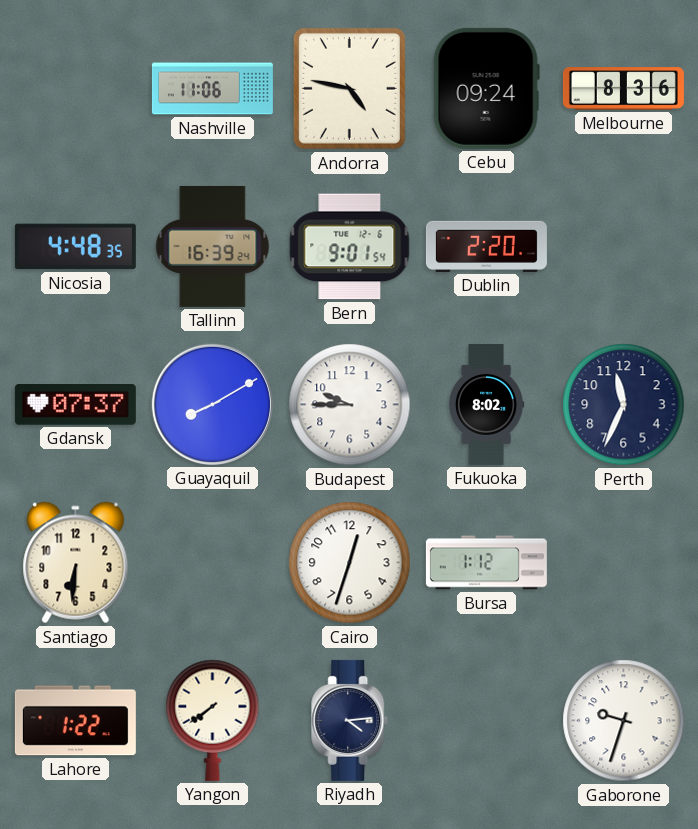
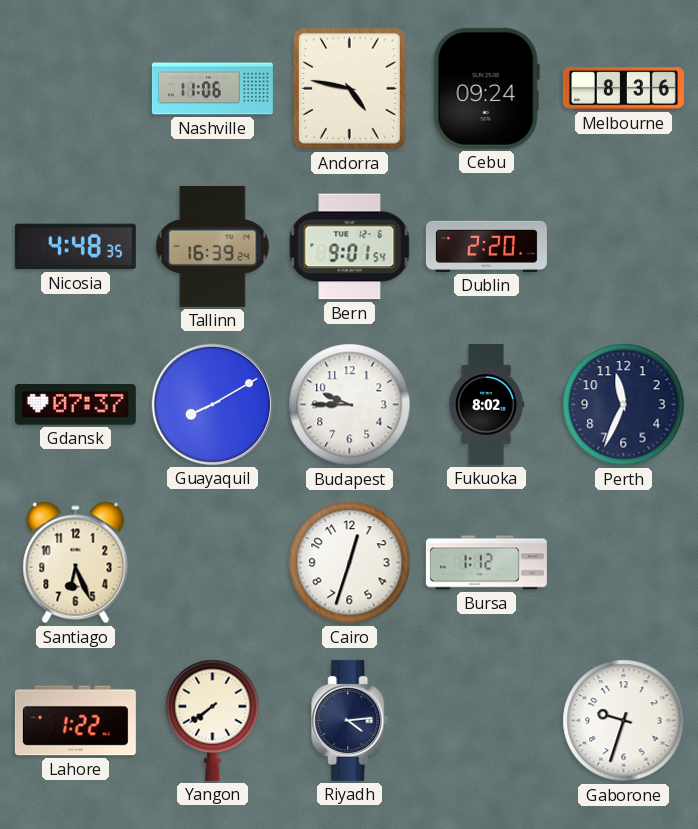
Santiago: 6:31 -> 6:26
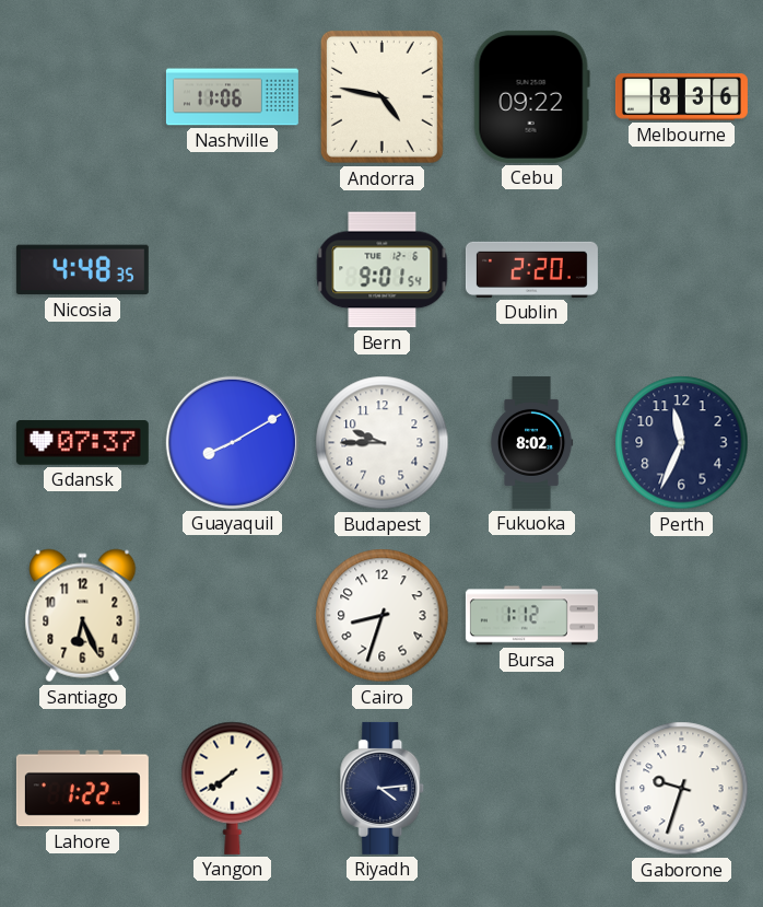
Cebu: 09:24 -> 09:22
Tallinn: 16:39 -> none
Cairo: 12:33 -> 8:33
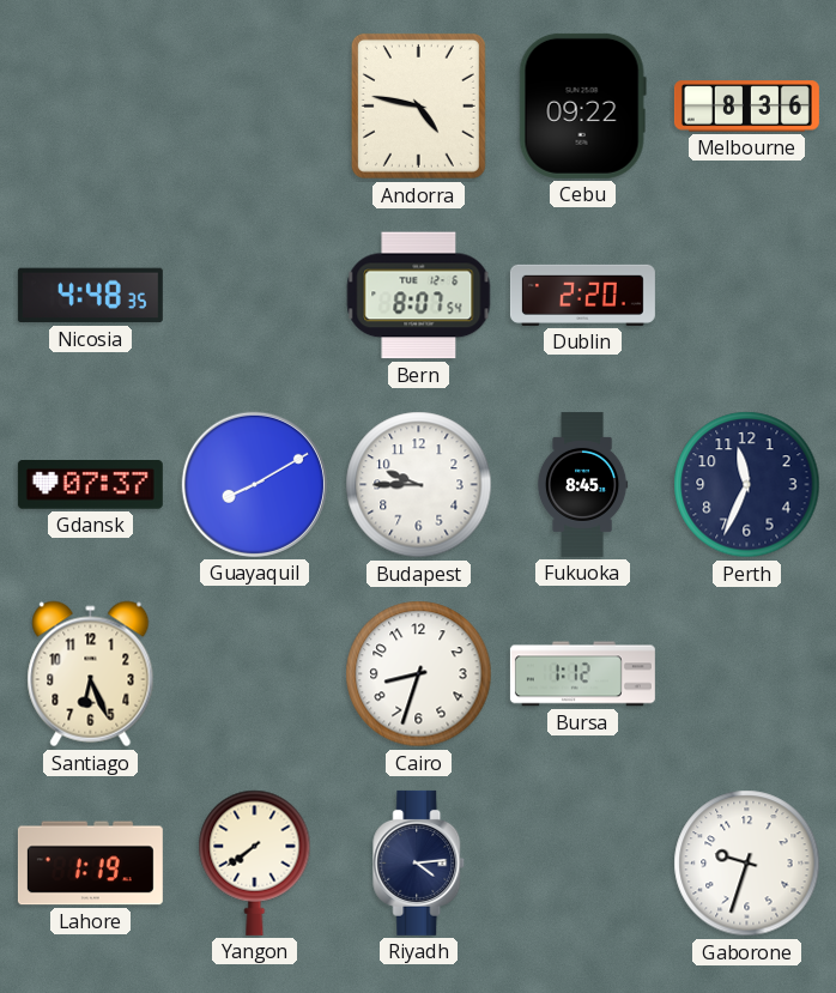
Nashville: 11:06 -> none
Bern: 9:01 -> 8:07
Fukuoka: 8:02 -> 8:45
Lahore: 1:22 -> 1:19
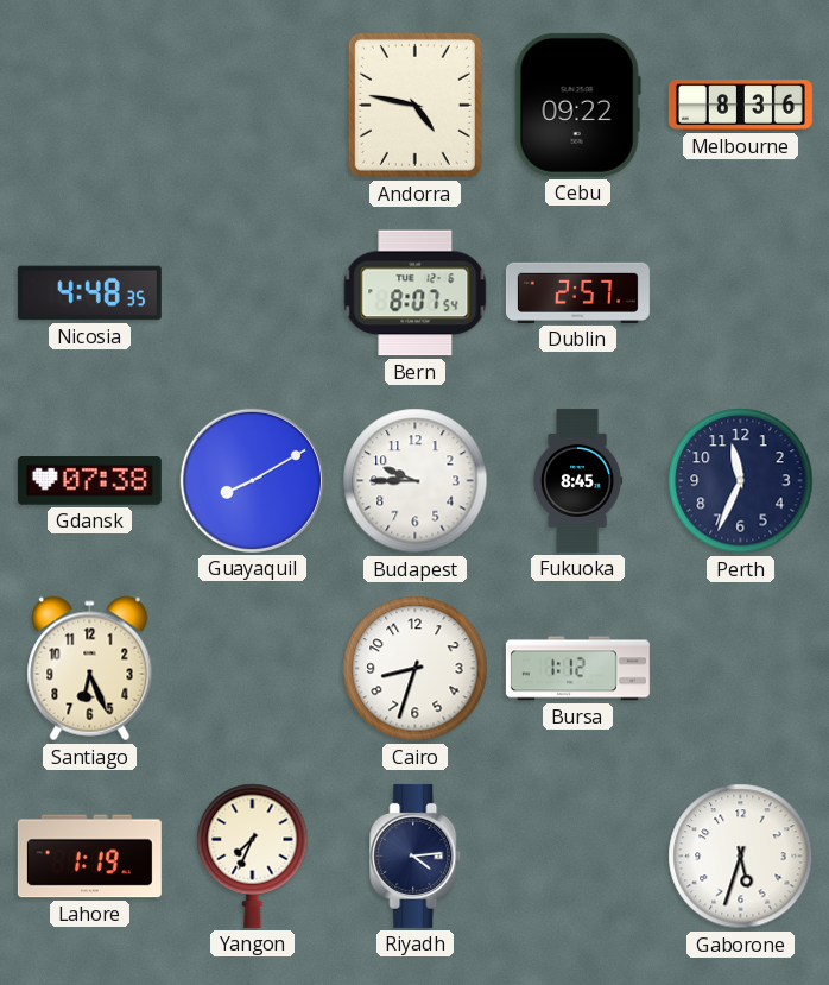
Dublin: 2:20 -> 2:57
Gdansk: 07:37 -> 07:38
Yangon: 7:39 -> 7:34
Gaborone: 9:33 -> 5:33
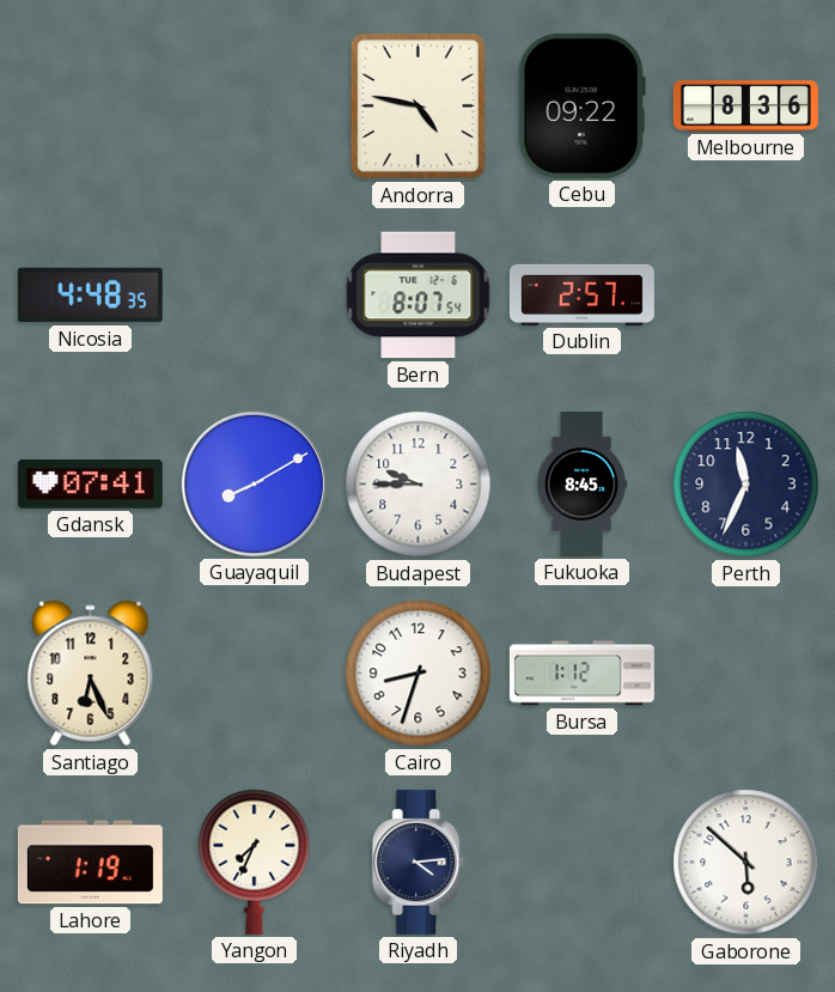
Gdansk: 07:38 -> 07:41
Gaborone: 5:33 -> 5:52
